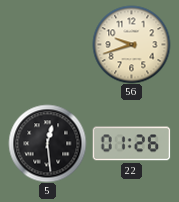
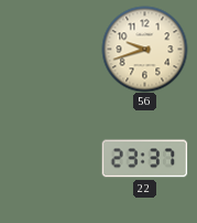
5: 12:29 -> none
22: 01:26 -> 23:37
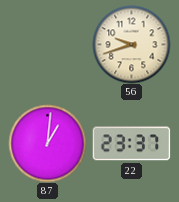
87: none -> 1:01
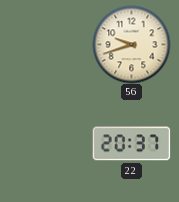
87: 1:01 -> none
22: 23:37 -> 20:37
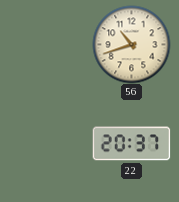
56: 9:42 -> 10:42
